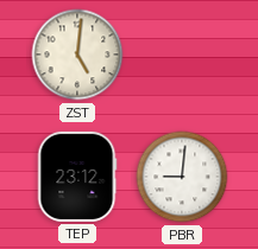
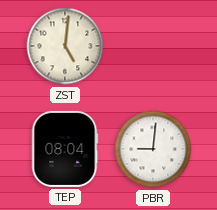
TEP: 23:12 -> 08:04
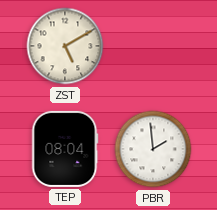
ZST: 5:01 -> 5:10
PBR: 9:01 -> 1:59
